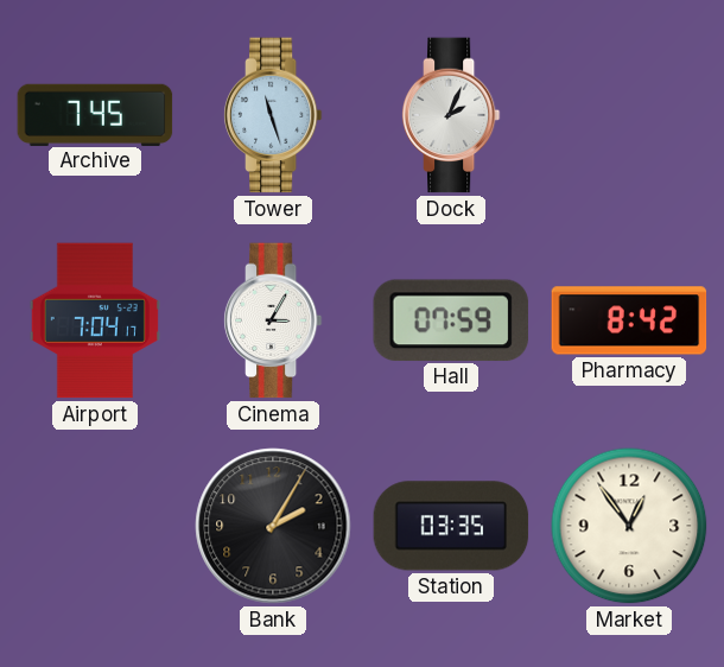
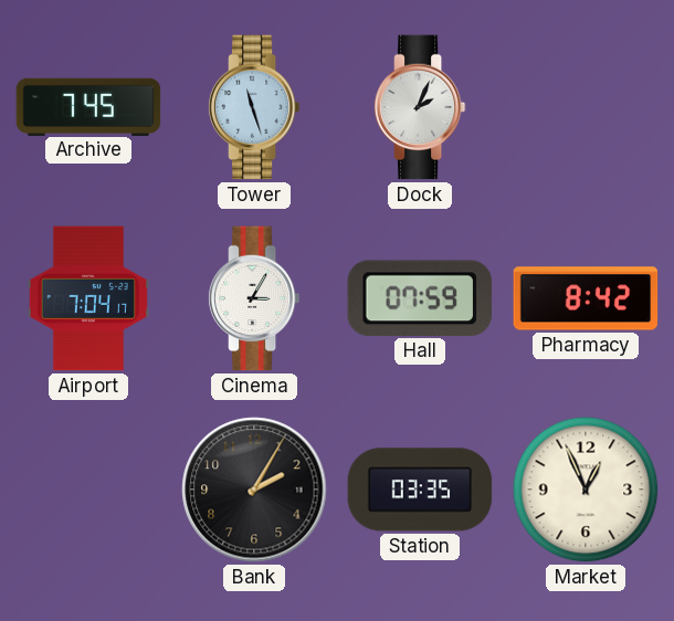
Market: 12:54 -> 12:56
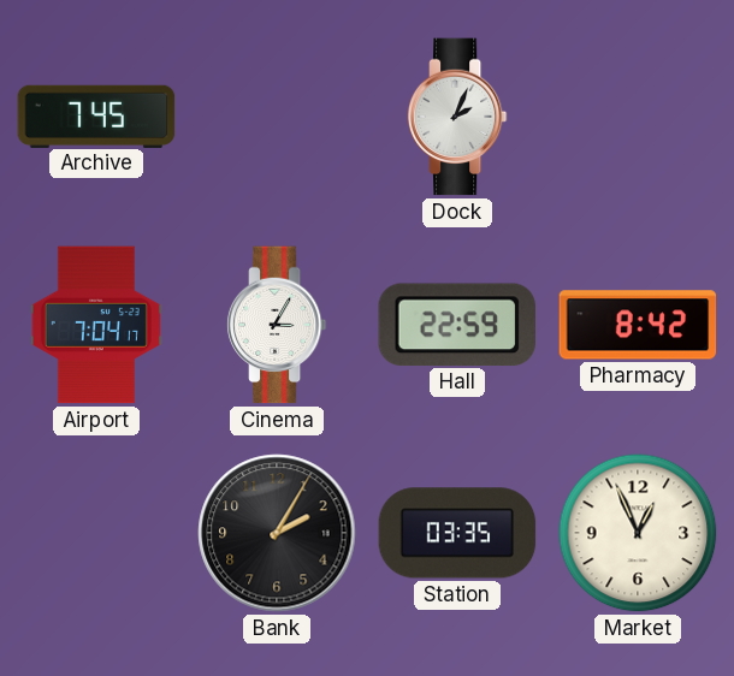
Tower: 11:27 -> none
Hall: 07:59 -> 22:59
